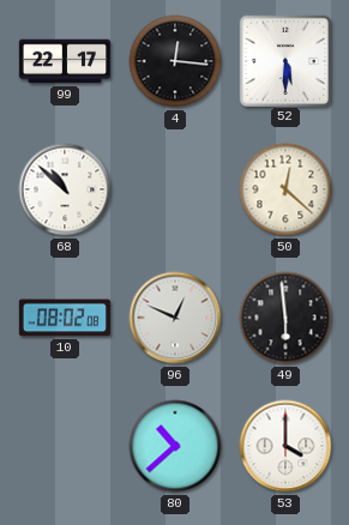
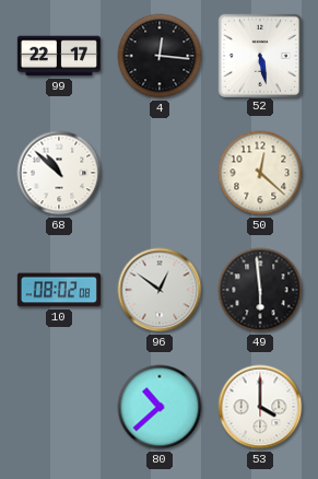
52: 5:30 -> 5:28
96: 12:49 -> 12:51
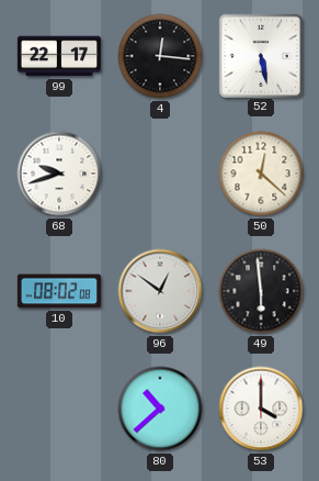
68: 10:52 -> 9:42
